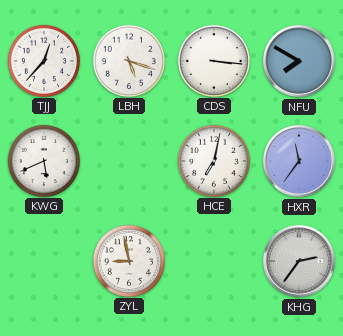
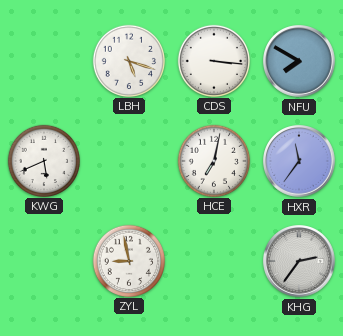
TJJ: 12:37 -> none
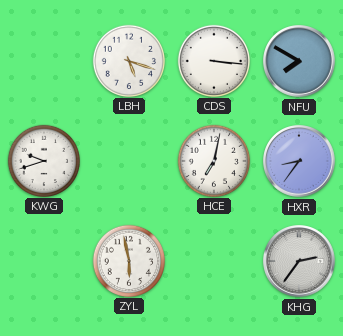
KWG: 5:41 -> 9:42
HXR: 11:36 -> 8:36
ZYL: 8:58 -> 5:58
